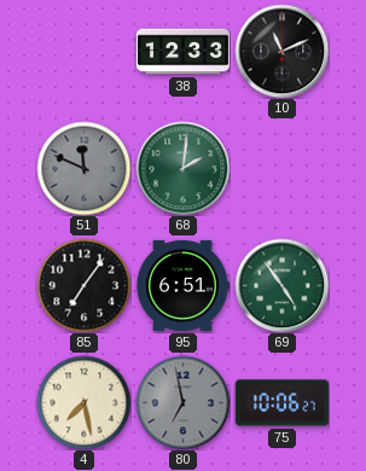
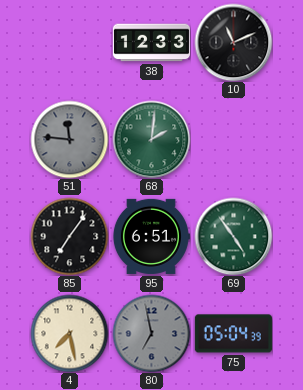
51: 11:49 -> 11:46
75: 10:06 -> 05:04
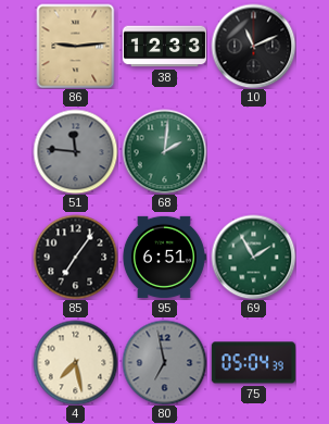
86: none -> 9:14
69: 4:54 -> 1:55
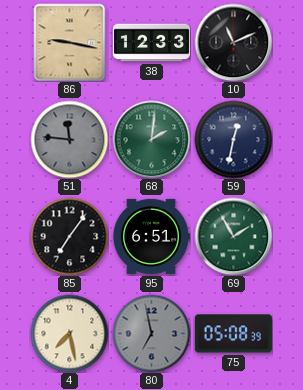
86: 9:14 -> 9:17
59: none -> 12:32
75: 05:04 -> 05:08
